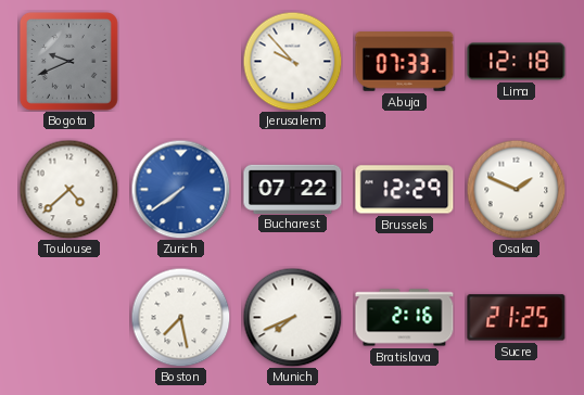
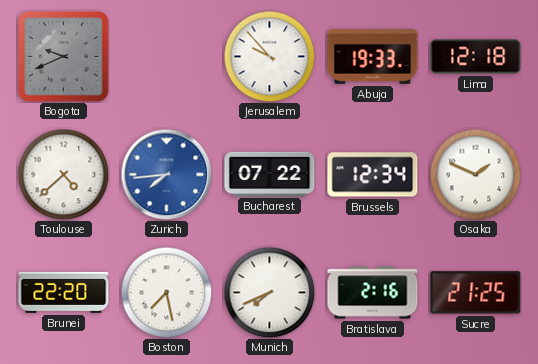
Abuja: 07:33 -> 19:33
Zurich: 7:39 -> 7:44
Brussels: 12:29 -> 12:34
Brunei: none -> 22:20
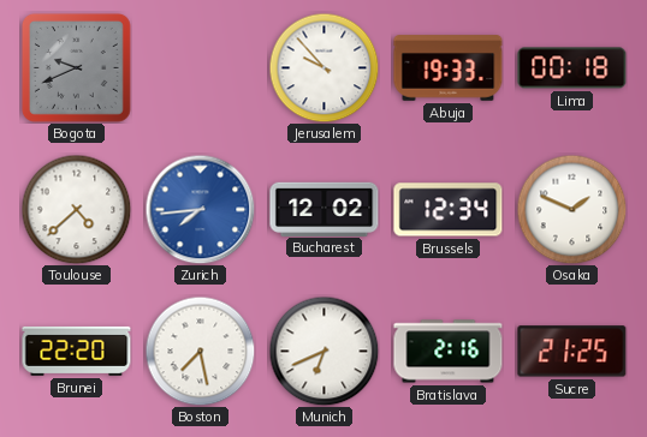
Lima: 12:18 -> 00:18
Bucharest: 07:22 -> 12:02
Munich: 7:41 -> 6:41
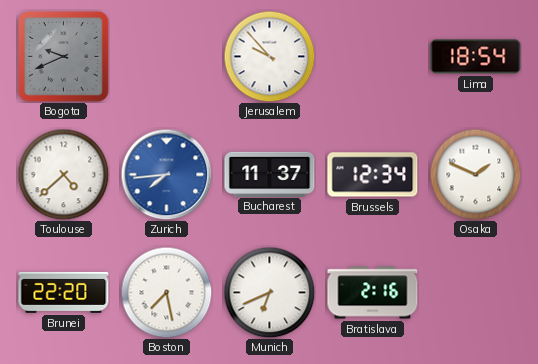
Abuja: 19:33 -> none
Lima: 00:18 -> 18:54
Bucharest: 12:02 -> 11:37
Sucre: 21:25 -> none
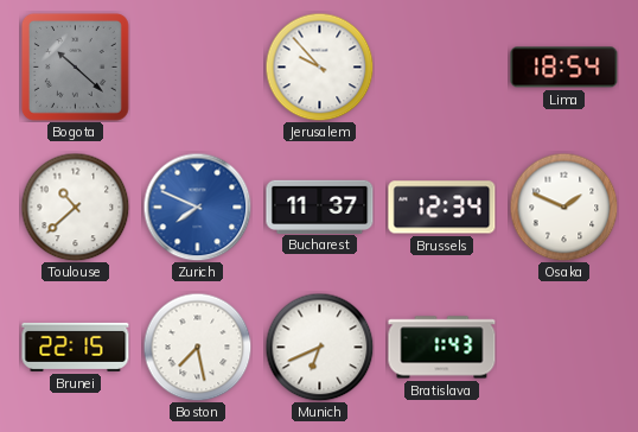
Bogota: 9:41 -> 10:22
Toulouse: 4:38 -> 10:38
Zurich: 7:44 -> 7:49
Brunei: 22:20 -> 22:15
Bratislava: 2:16 -> 1:43
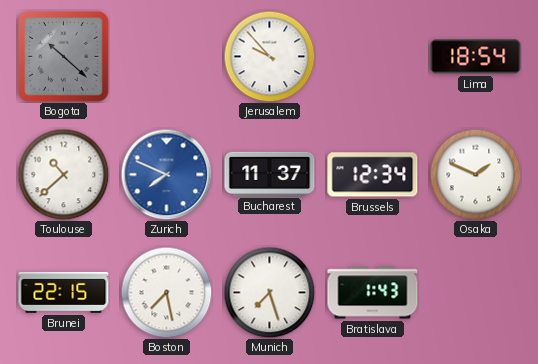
Munich: 6:41 -> 7:27
